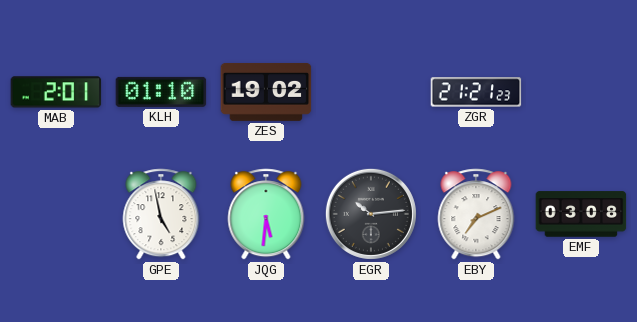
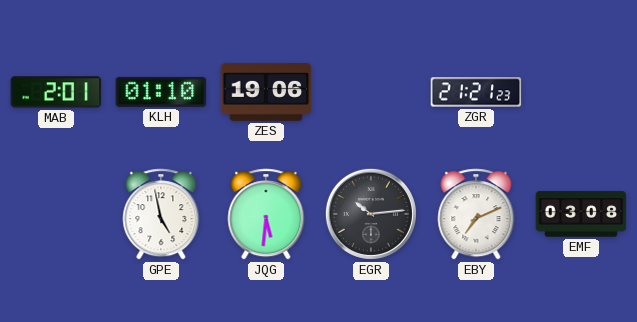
ZES: 19:02 -> 19:06
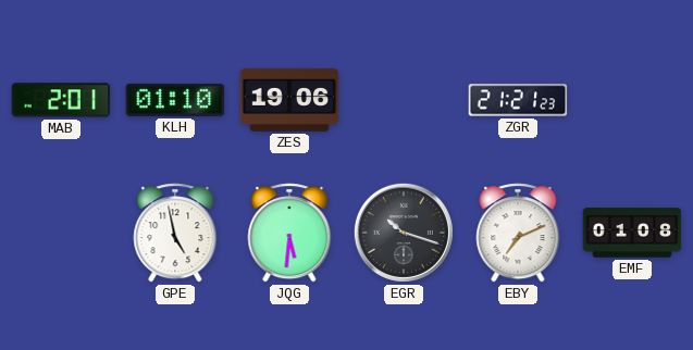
EGR: 10:14 -> 10:18
EMF: 03:08 -> 01:08
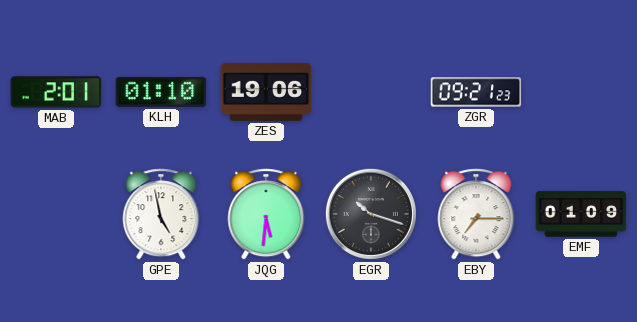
ZGR: 21:21 -> 09:21
EBY: 7:11 -> 7:15
EMF: 01:08 -> 01:09
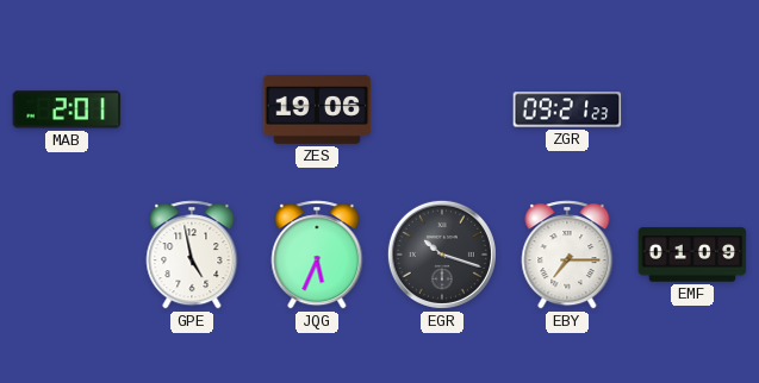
KLH: 01:10 -> none
JQG: 5:31 -> 5:34
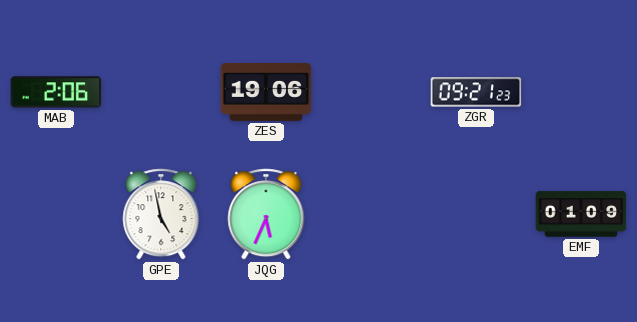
MAB: 2:01 -> 2:06
EGR: 10:18 -> none
EBY: 7:15 -> none
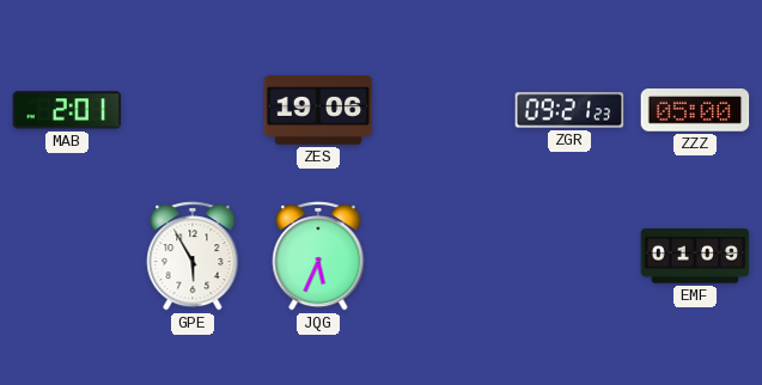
MAB: 2:06 -> 2:01
ZZZ: none -> 05:00
GPE: 4:58 -> 5:55
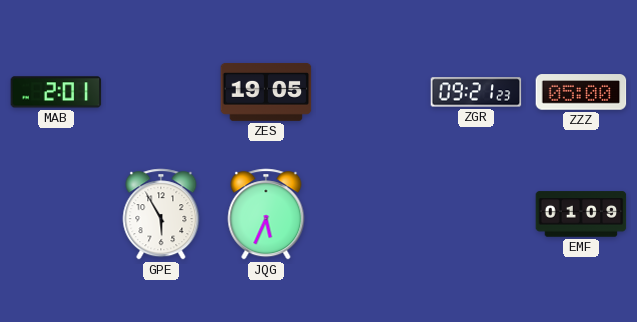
ZES: 19:06 -> 19:05
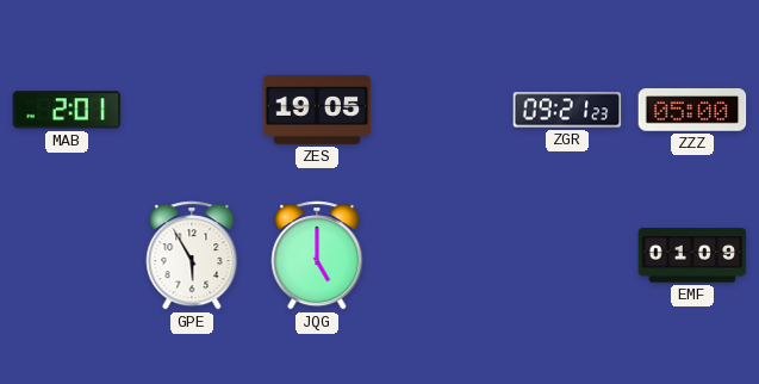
JQG: 5:34 -> 5:00
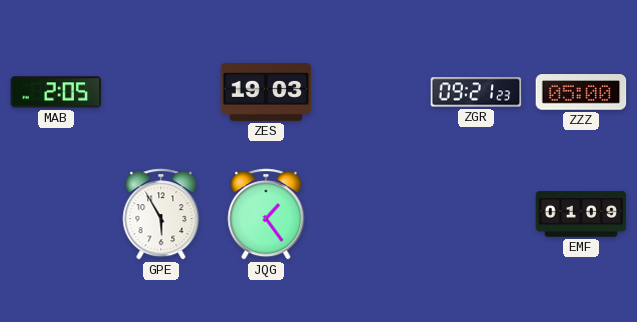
MAB: 2:01 -> 2:05
ZES: 19:05 -> 19:03
JQG: 5:00 -> 1:24
